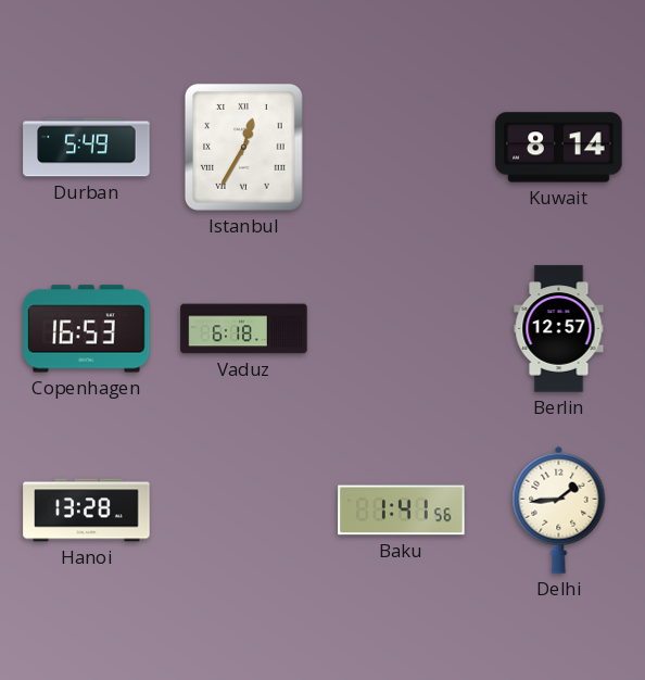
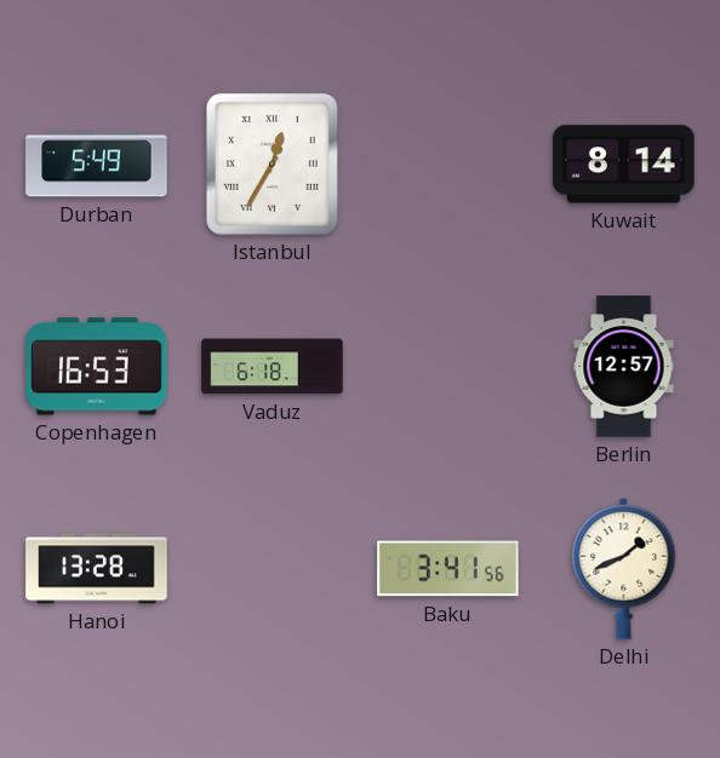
Baku: 1:41 -> 3:41
Delhi: 1:44 -> 1:41
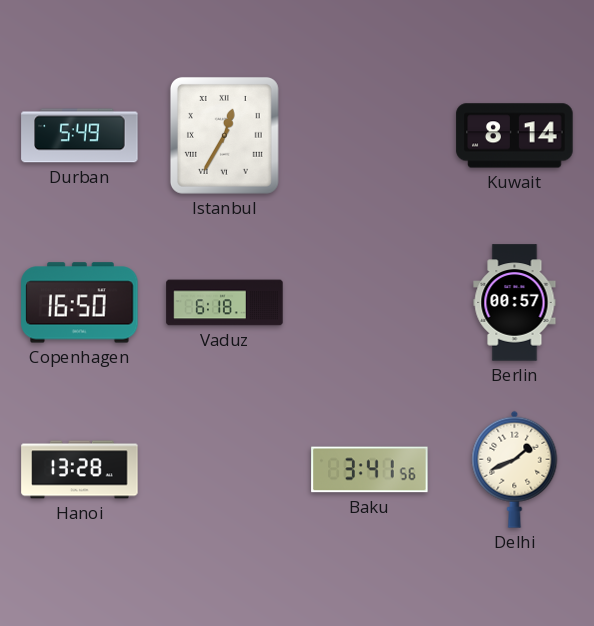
Copenhagen: 16:53 -> 16:50
Berlin: 12:57 -> 00:57
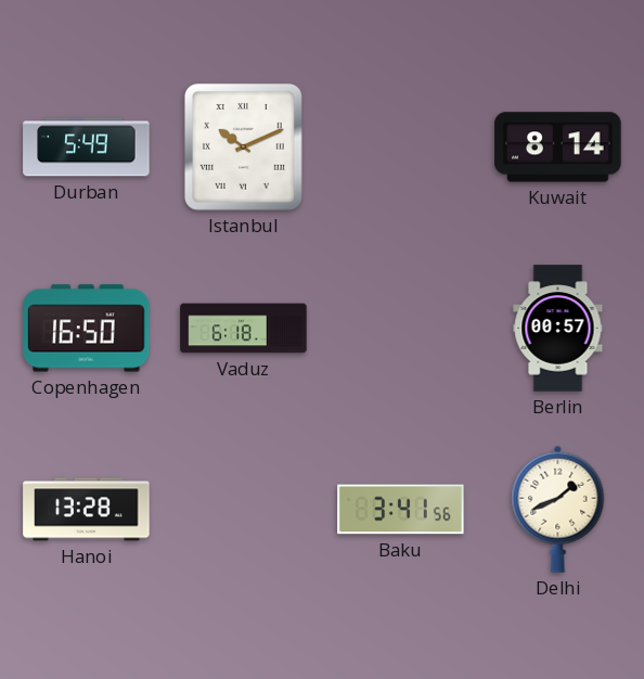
Istanbul: 12:35 -> 10:11
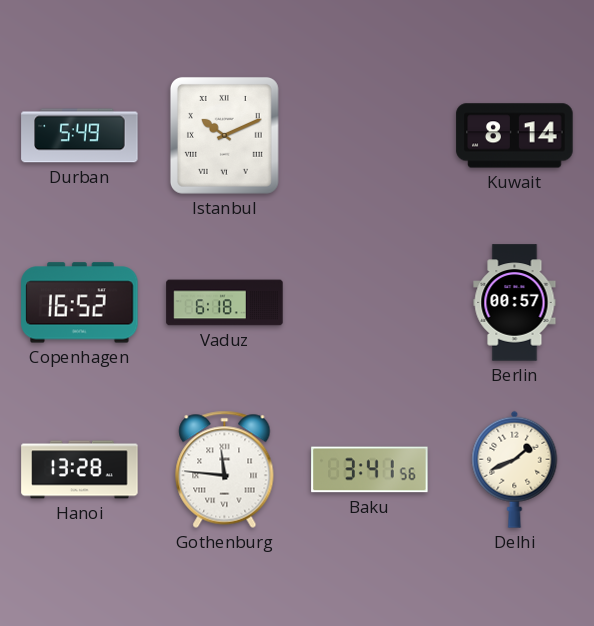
Copenhagen: 16:50 -> 16:52
Gothenburg: none -> 11:46
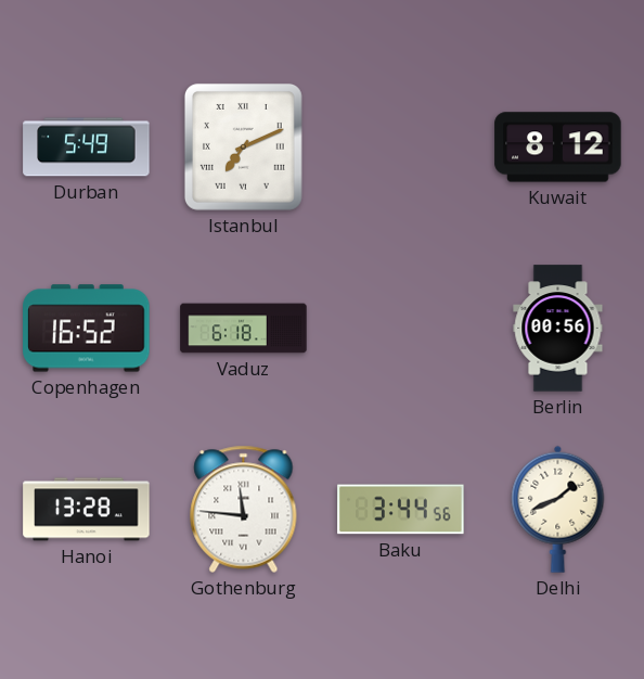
Istanbul: 10:11 -> 7:11
Kuwait: 8:14 -> 8:12
Berlin: 00:57 -> 00:56
Baku: 3:41 -> 3:44
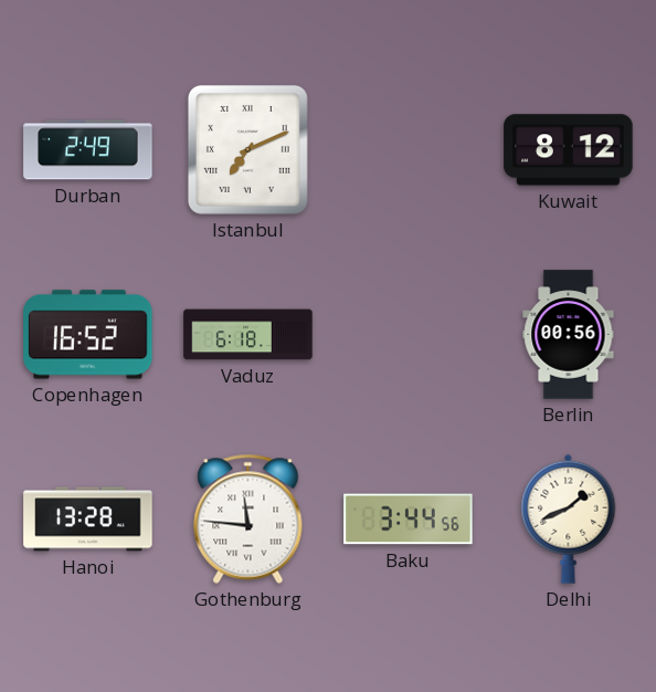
Durban: 5:49 -> 2:49
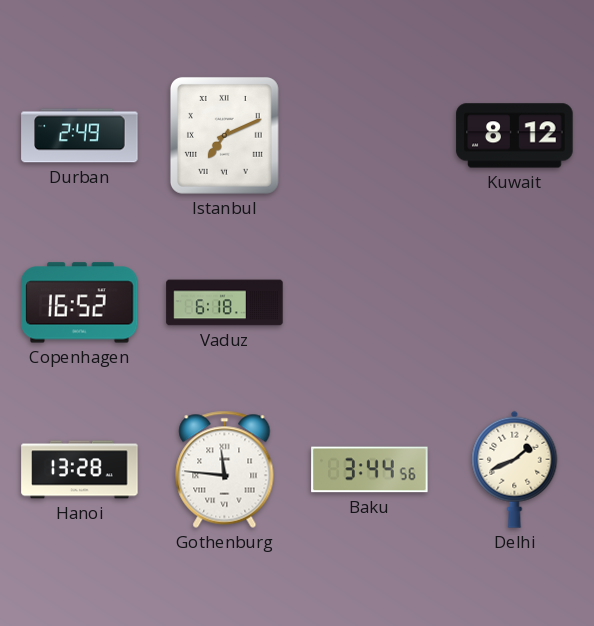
Berlin: 00:56 -> none
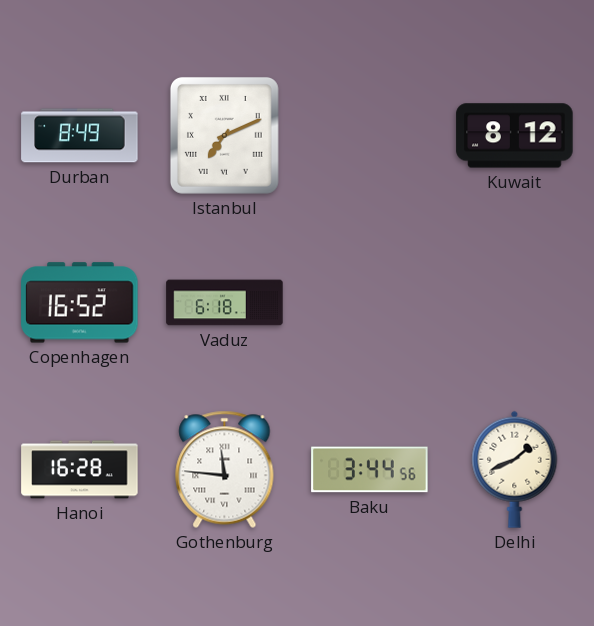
Durban: 2:49 -> 8:49
Hanoi: 13:28 -> 16:28
